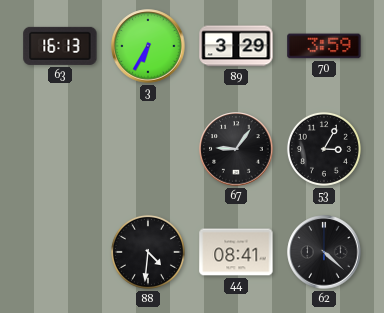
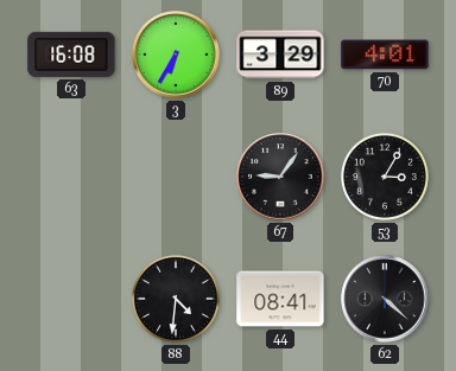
63: 16:13 -> 16:08
70: 3:59 -> 4:01
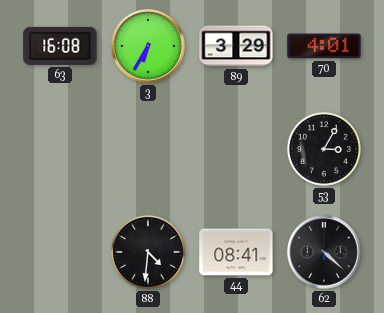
67: 9:06 -> none
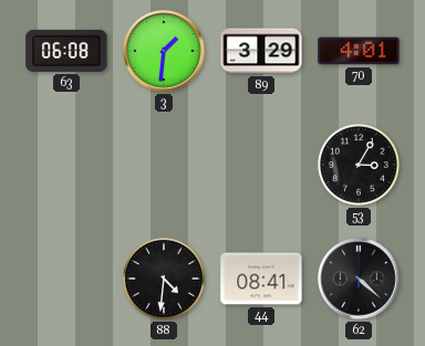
63: 16:08 -> 06:08
3: 6:35 -> 1:31
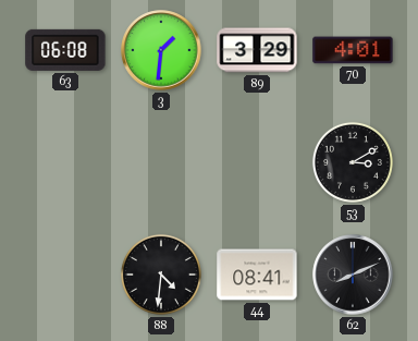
53: 3:05 -> 3:10
62: 4:22 -> 8:11
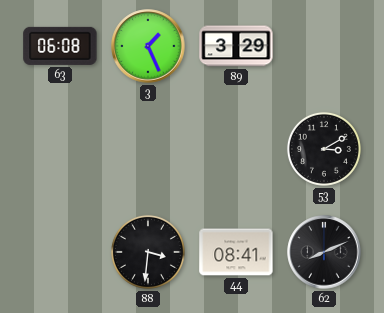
3: 1:31 -> 1:26
70: 4:01 -> none
88: 4:31 -> 3:31
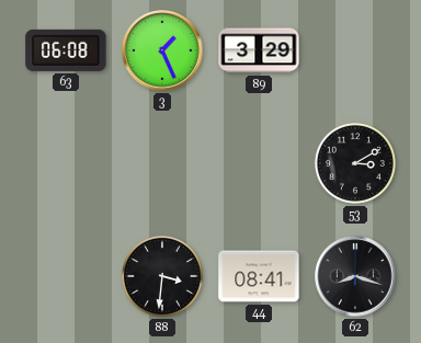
62: 8:11 -> 8:18
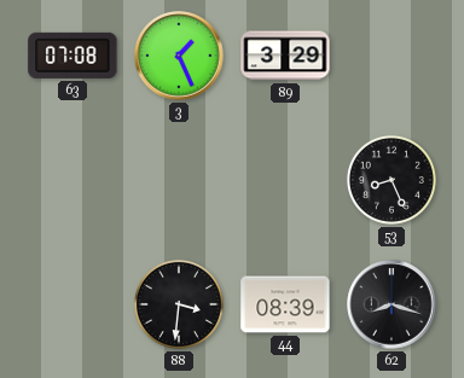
63: 06:08 -> 07:08
53: 3:10 -> 8:26
44: 08:41 -> 08:39
